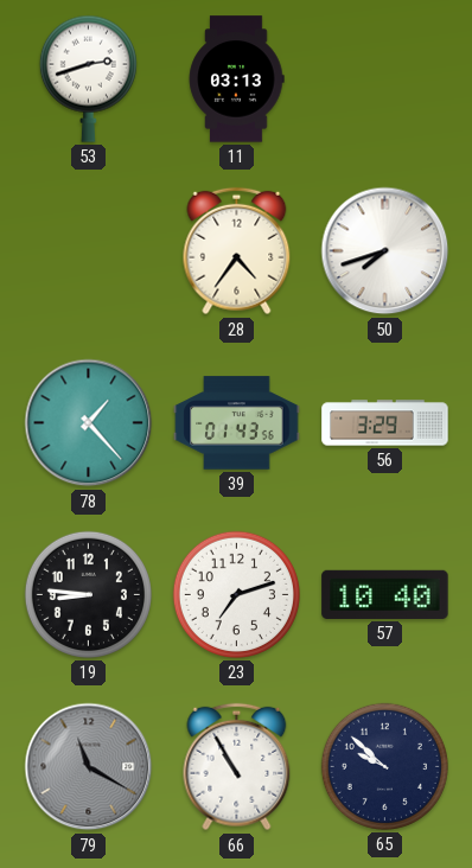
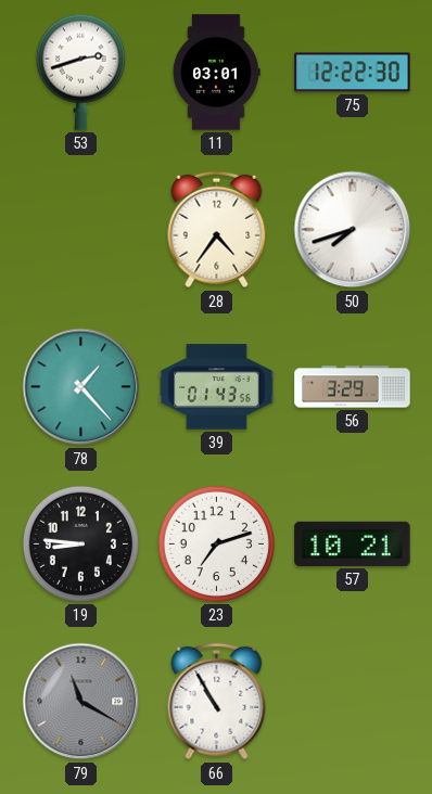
11: 03:13 -> 03:01
75: none -> 12:22
57: 10:40 -> 10:21
65: 9:52 -> none
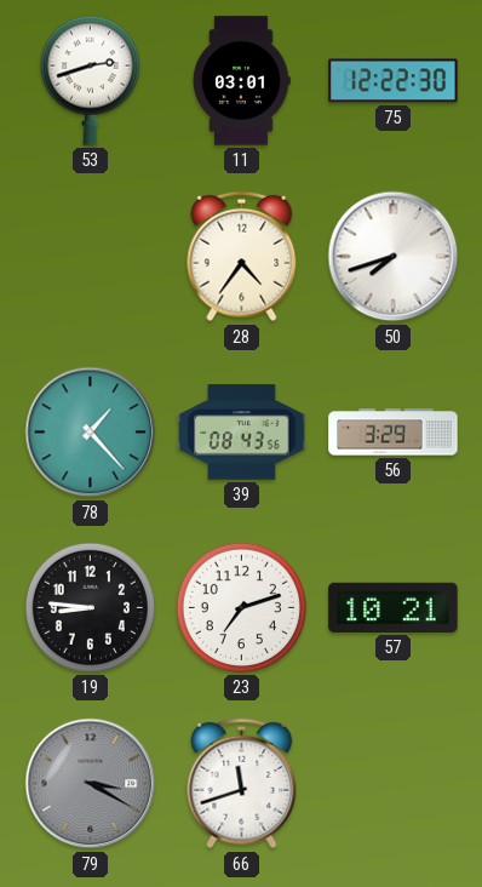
39: 01:43 -> 08:43
79: 11:20 -> 3:20
66: 10:55 -> 11:42
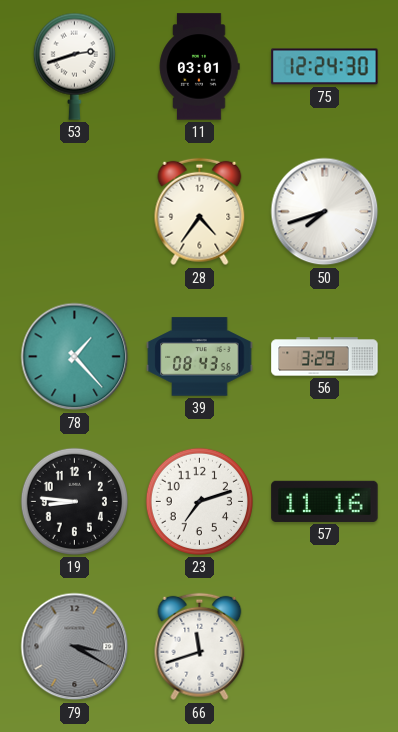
75: 12:22 -> 12:24
57: 10:21 -> 11:16
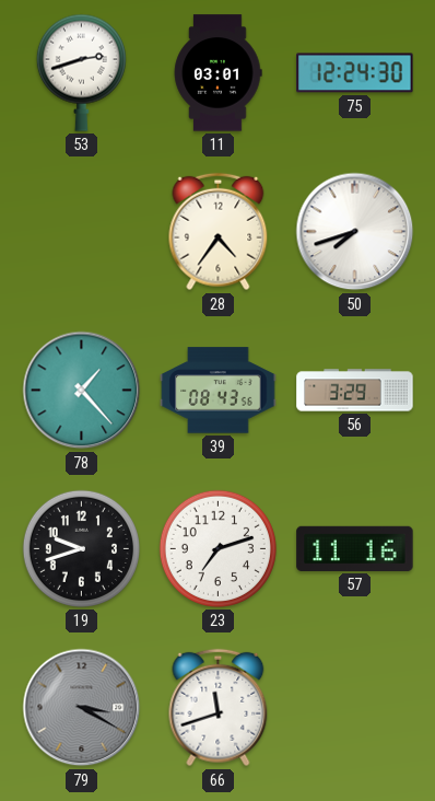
19: 8:46 -> 9:42
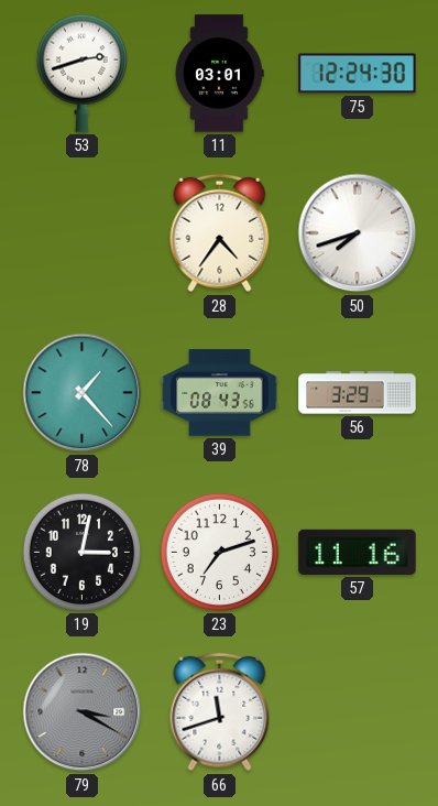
19: 9:42 -> 3:02
